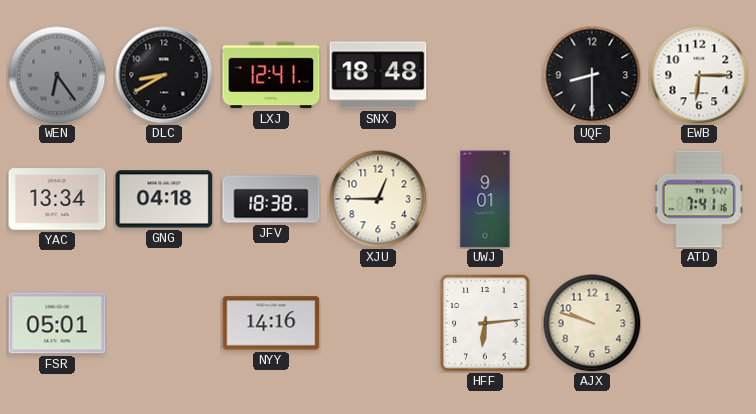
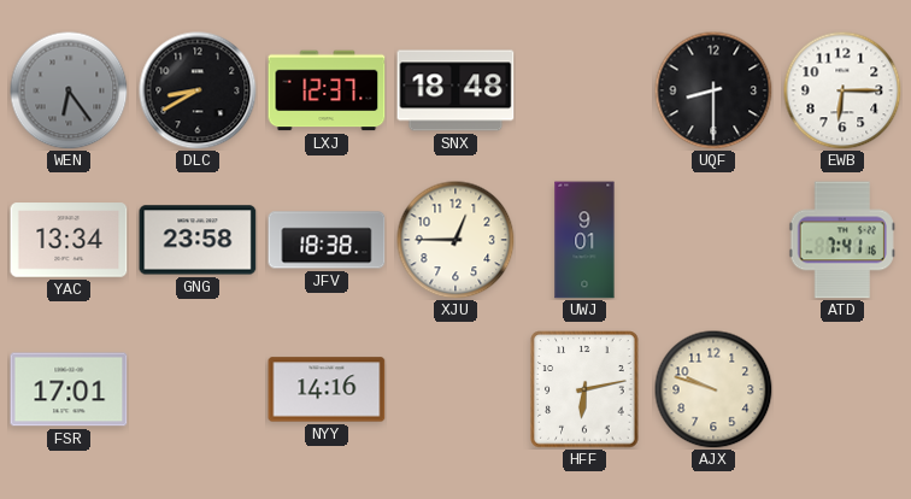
LXJ: 12:41 -> 12:37
GNG: 04:18 -> 23:58
FSR: 05:01 -> 17:01
HFF: 6:14 -> 6:13
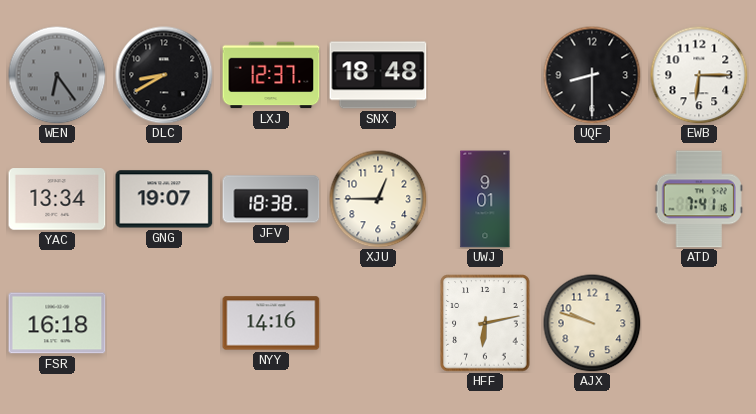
GNG: 23:58 -> 19:07
FSR: 17:01 -> 16:18
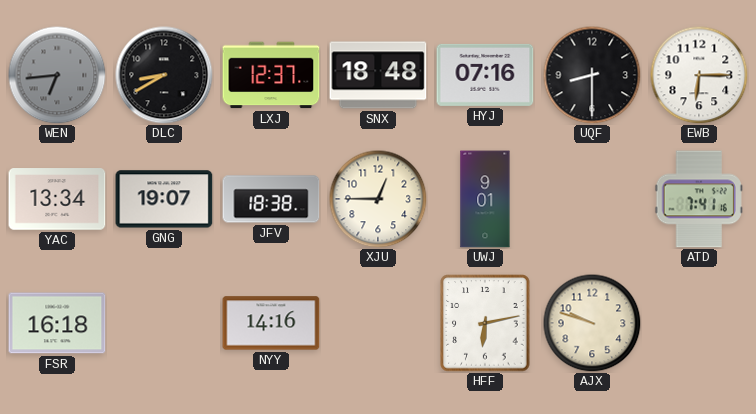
WEN: 6:24 -> 6:44
HYJ: none -> 07:16
